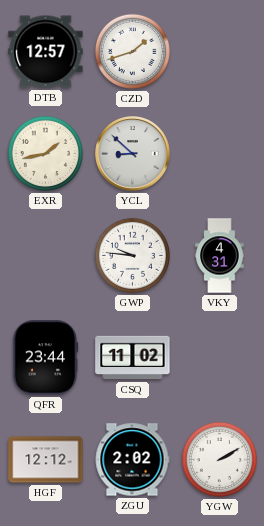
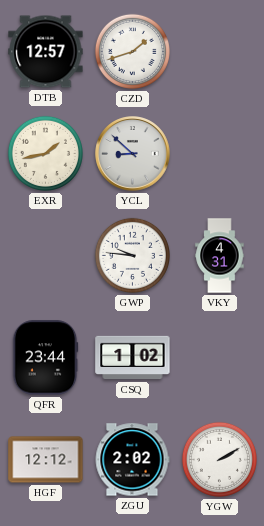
CSQ: 11:02 -> 1:02
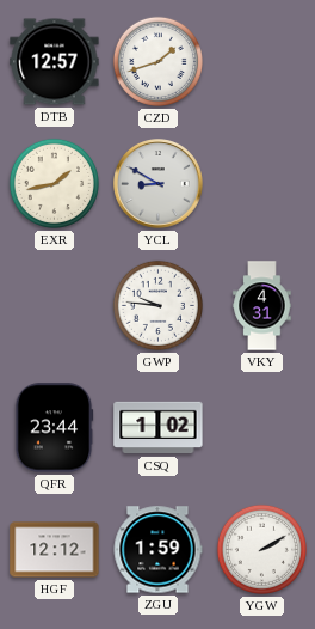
YCL: 8:52 -> 8:50
ZGU: 2:02 -> 1:59
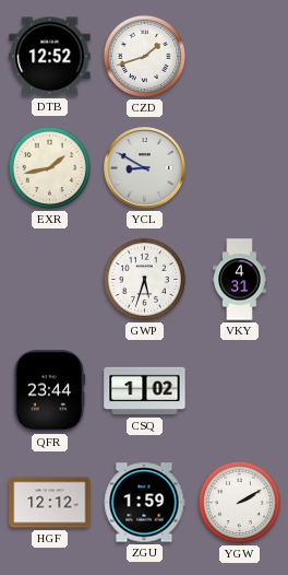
DTB: 12:57 -> 12:52
GWP: 9:46 -> 5:33
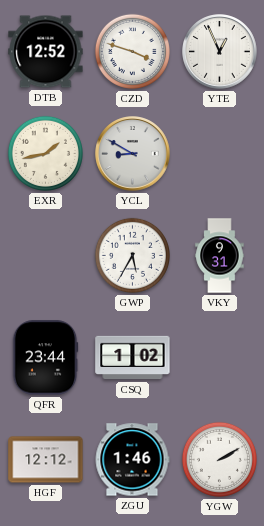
CZD: 1:42 -> 3:48
YTE: none -> 12:56
GWP: 5:33 -> 5:35
VKY: 4:31 -> 9:31
ZGU: 1:59 -> 1:46
